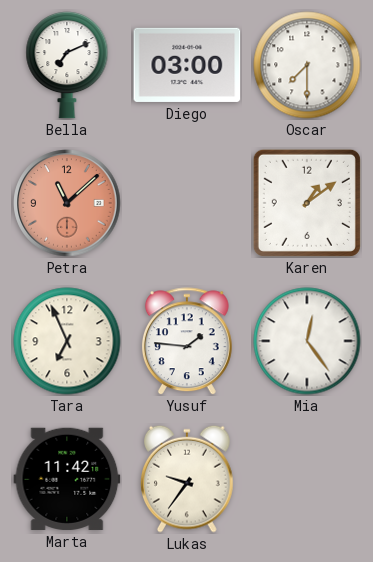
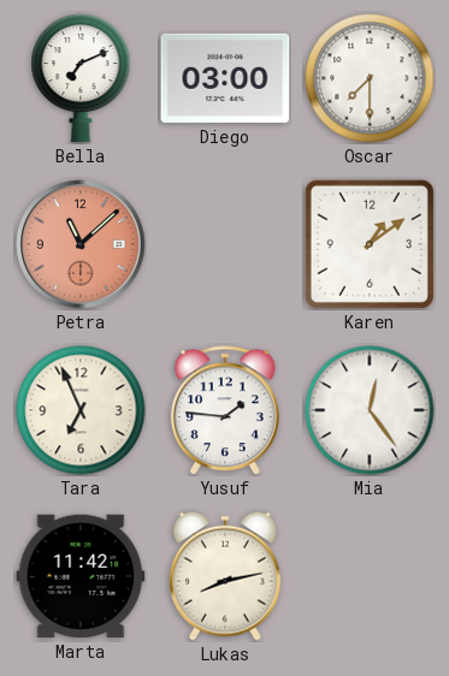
Lukas: 9:36 -> 8:13
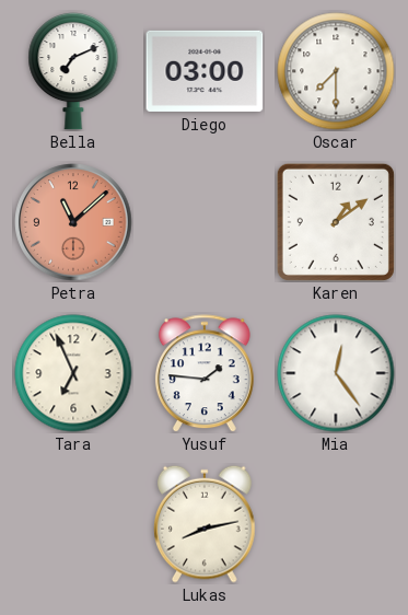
Marta: 11:42 -> none
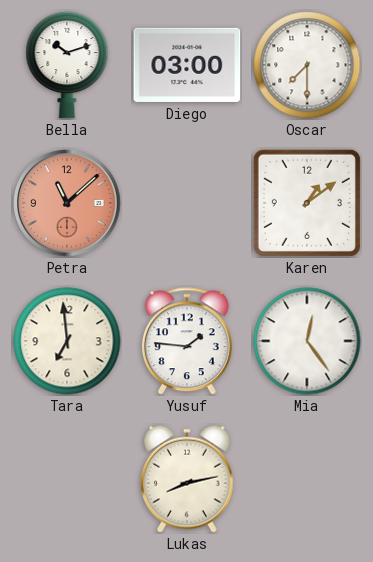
Bella: 7:11 -> 10:12
Tara: 6:56 -> 6:59
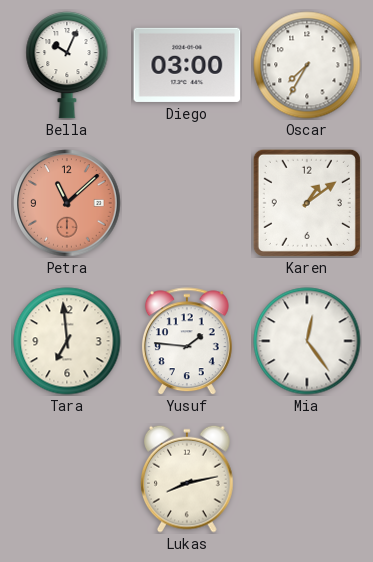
Bella: 10:12 -> 10:04
Oscar: 7:30 -> 7:35
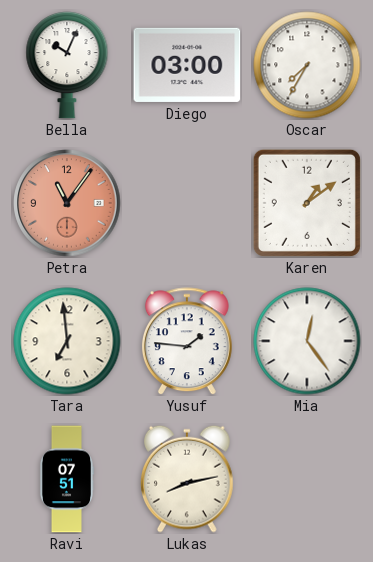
Petra: 11:08 -> 11:06
Ravi: none -> 07:51
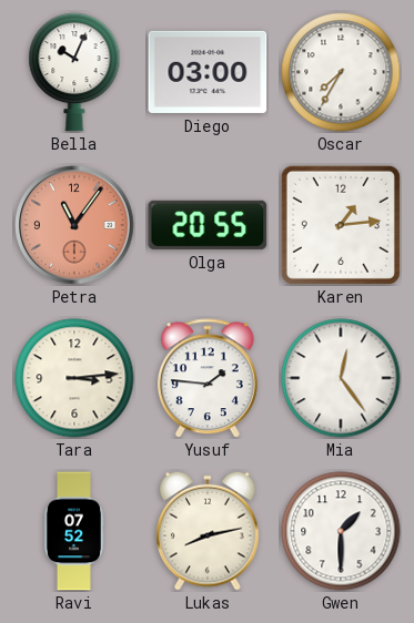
Olga: none -> 20:55
Karen: 1:09 -> 1:14
Tara: 6:59 -> 3:14
Ravi: 07:51 -> 07:52
Gwen: none -> 1:30
